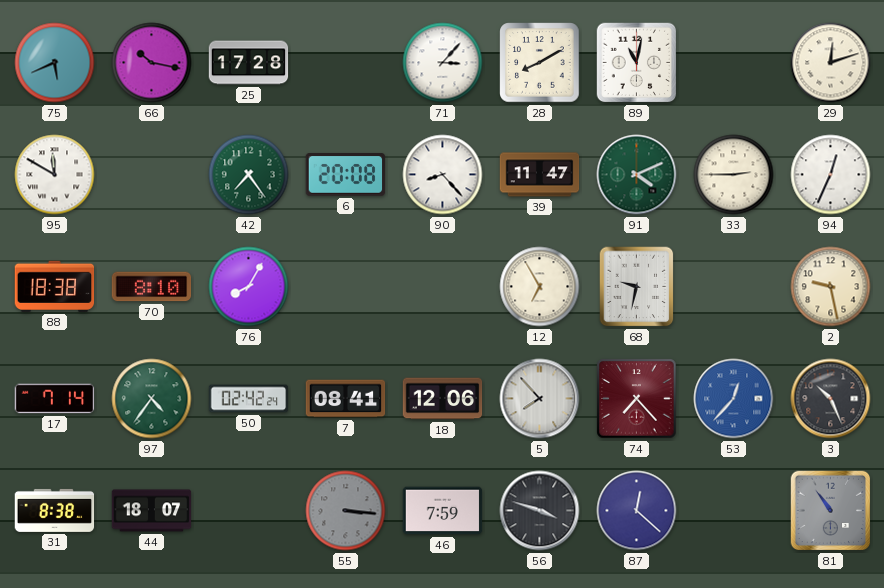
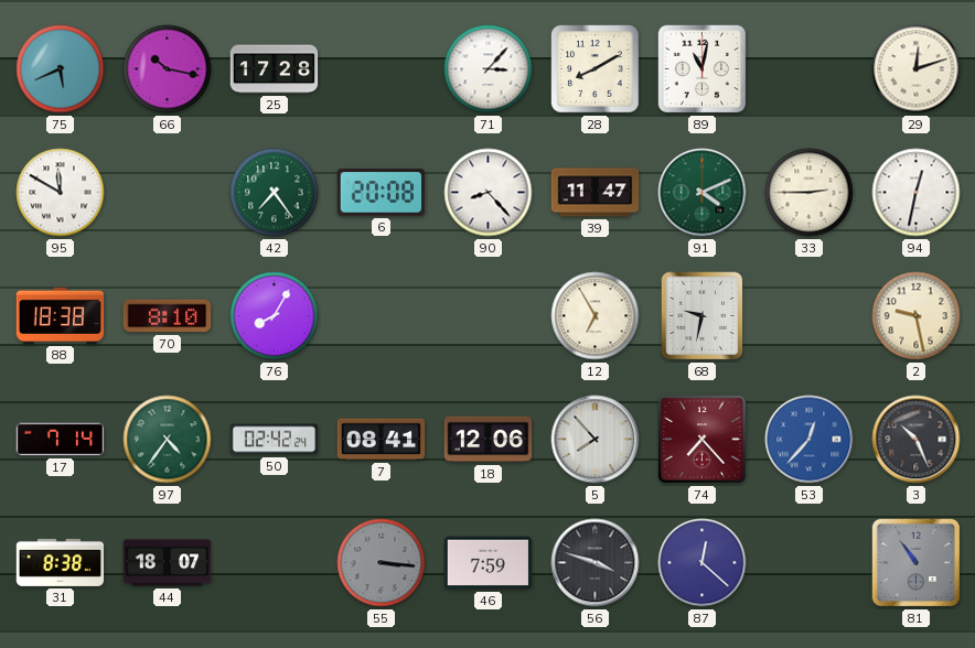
94: 12:34 -> 12:32
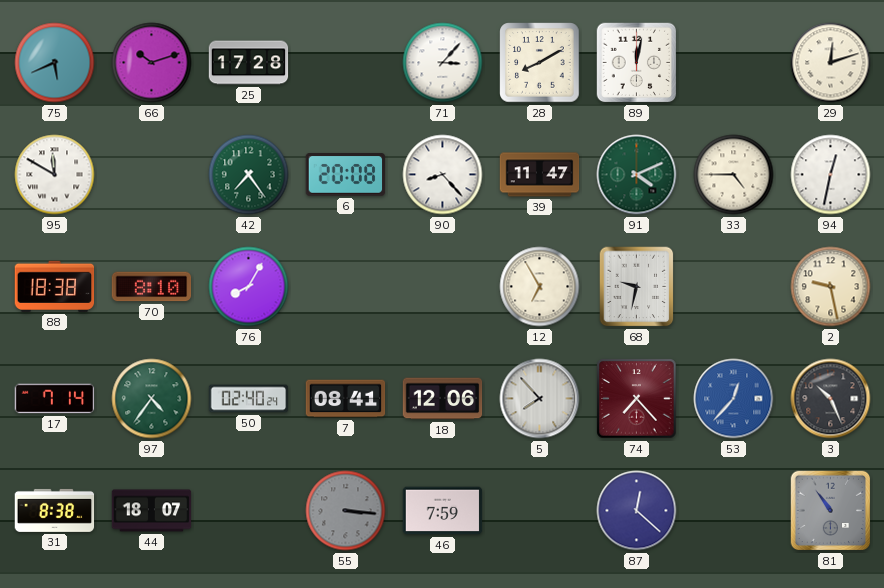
66: 10:17 -> 10:12
89: 11:02 -> 12:02
33: 2:45 -> 4:45
50: 02:42 -> 02:40
56: 3:48 -> none
